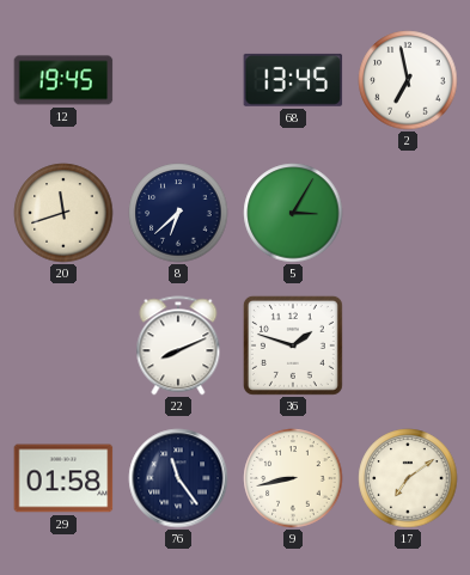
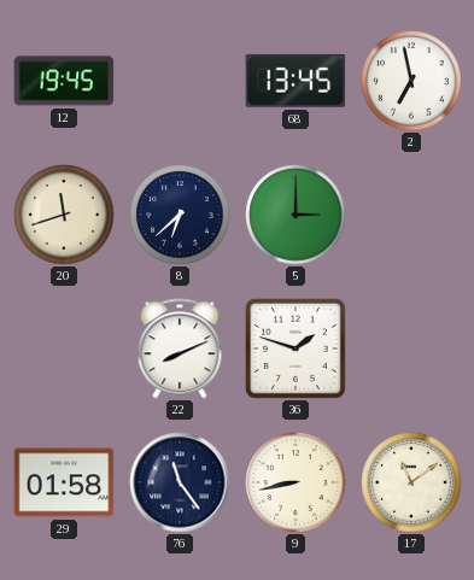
5: 3:05 -> 3:00
17: 7:09 -> 11:09
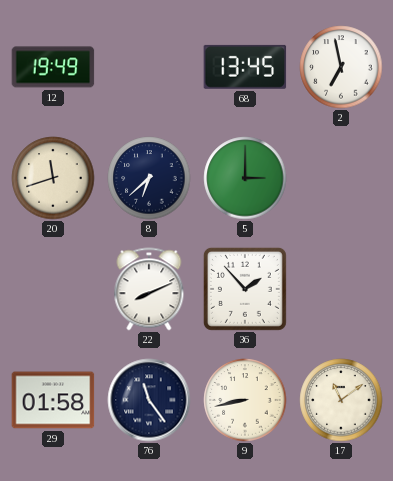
12: 19:45 -> 19:49
36: 1:48 -> 1:53
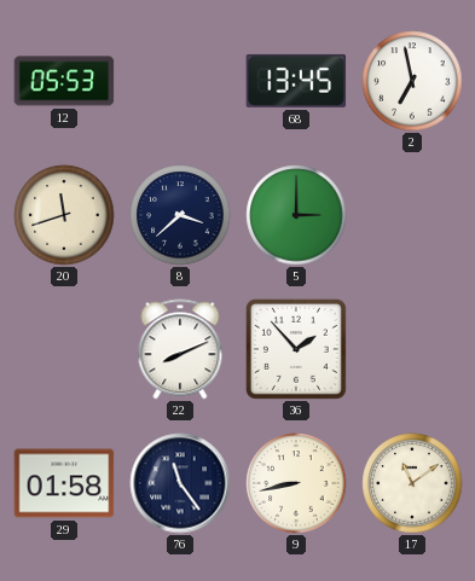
12: 19:49 -> 05:53
8: 6:38 -> 3:38
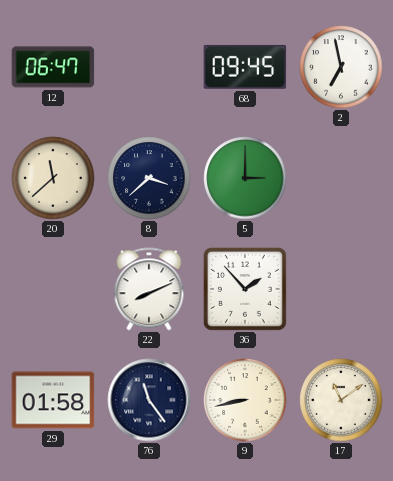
12: 05:53 -> 06:47
68: 13:45 -> 09:45
20: 11:42 -> 11:38
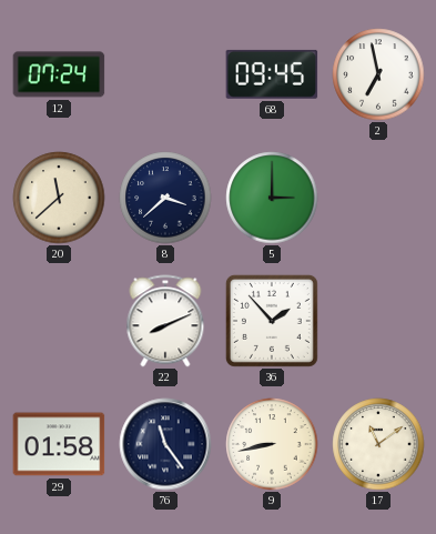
12: 06:47 -> 07:24
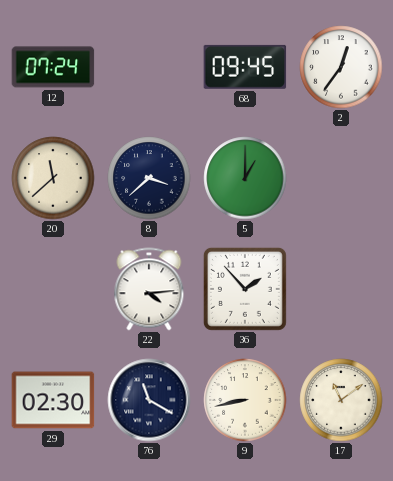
2: 6:58 -> 12:36
5: 3:00 -> 1:00
22: 8:11 -> 4:14
29: 01:58 -> 02:30
76: 11:24 -> 11:20
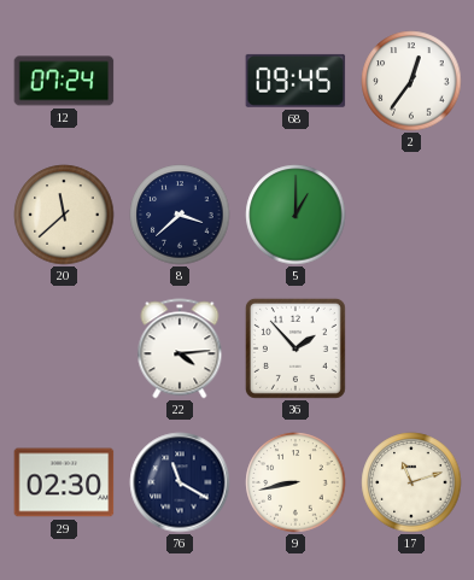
17: 11:09 -> 11:12
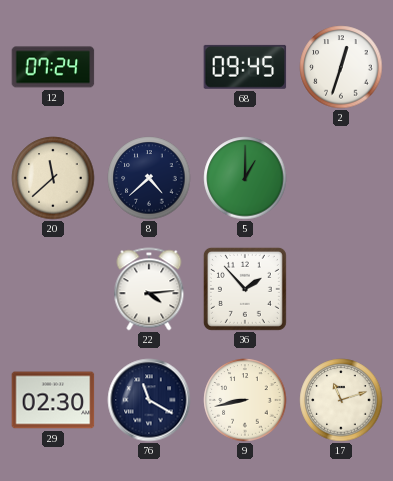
2: 12:36 -> 12:33
8: 3:38 -> 4:38
